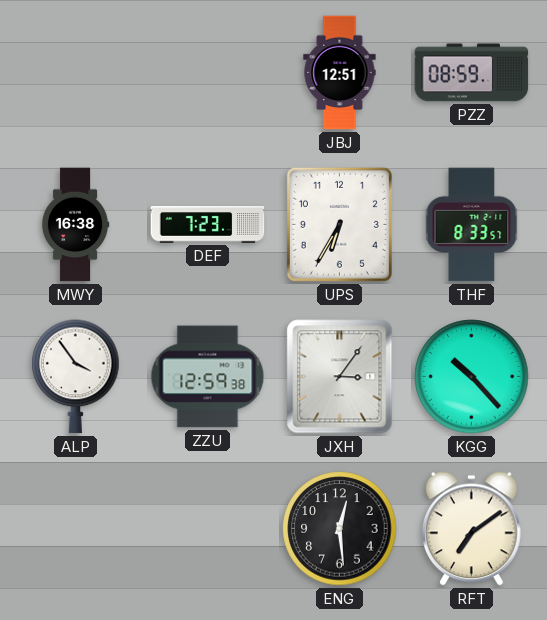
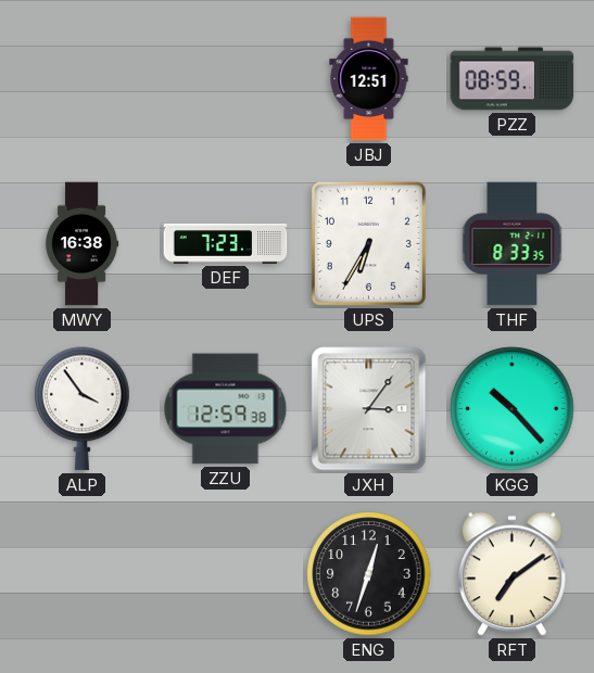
THF: 8:33:57 -> 8:33:35
ENG: 12:29 -> 12:33
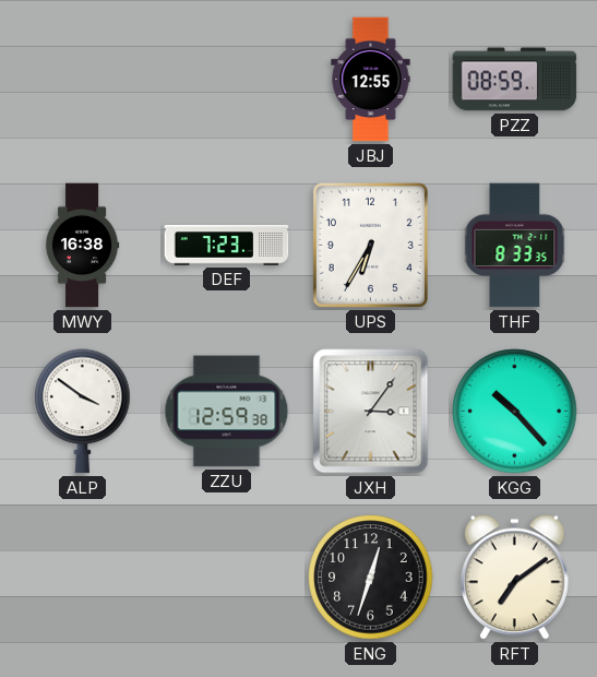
JBJ: 12:51 -> 12:55
ALP: 3:54 -> 3:51
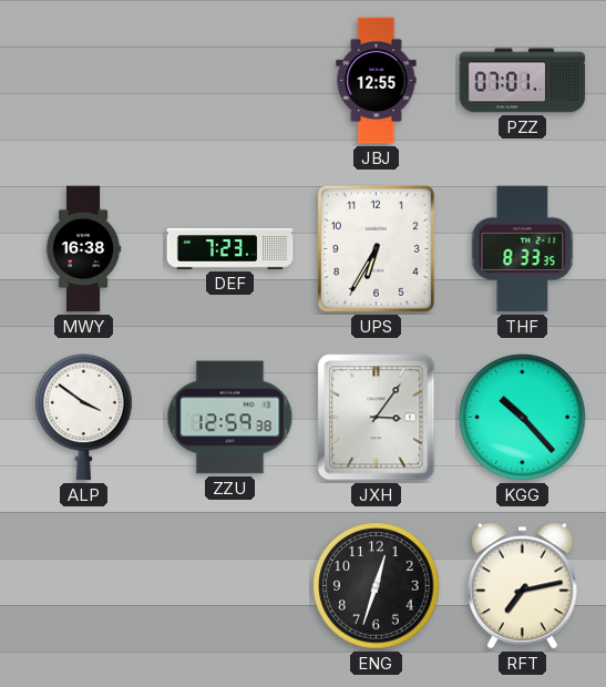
PZZ: 08:59 -> 07:01
RFT: 7:09 -> 7:13
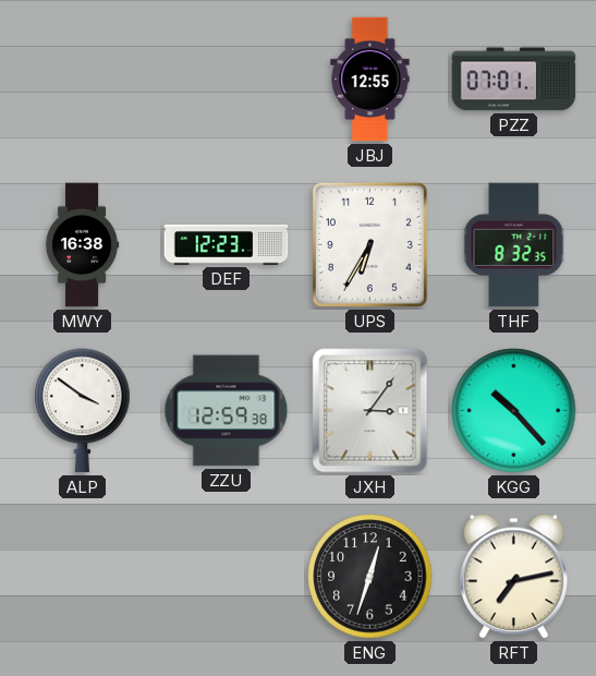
DEF: 7:23 -> 12:23
THF: 8:33 -> 8:32
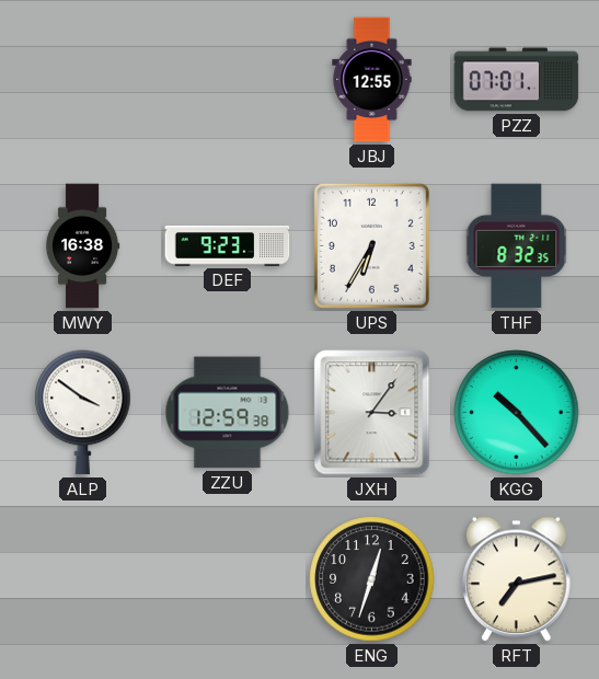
DEF: 12:23 -> 9:23
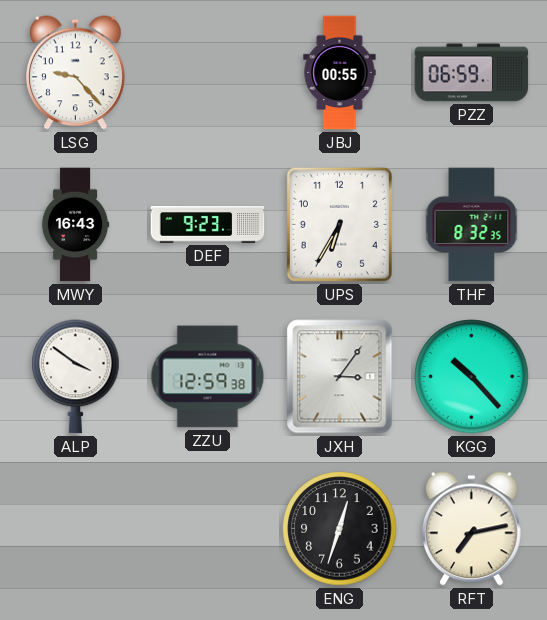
LSG: none -> 9:23
JBJ: 12:55 -> 00:55
PZZ: 07:01 -> 06:59
MWY: 16:38 -> 16:43
